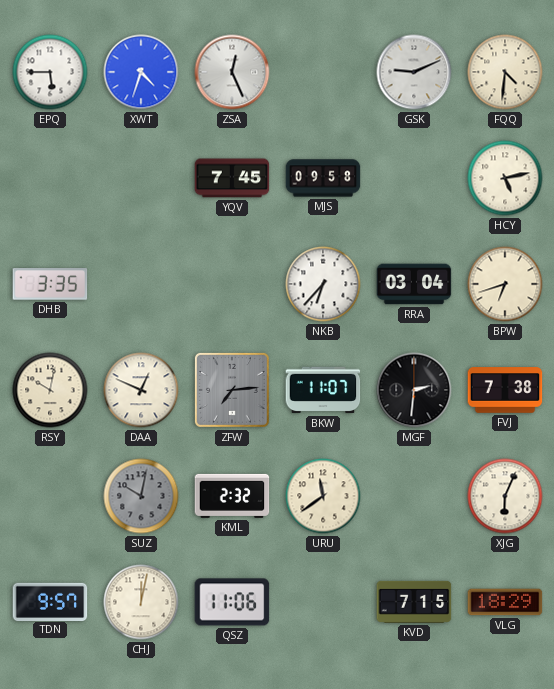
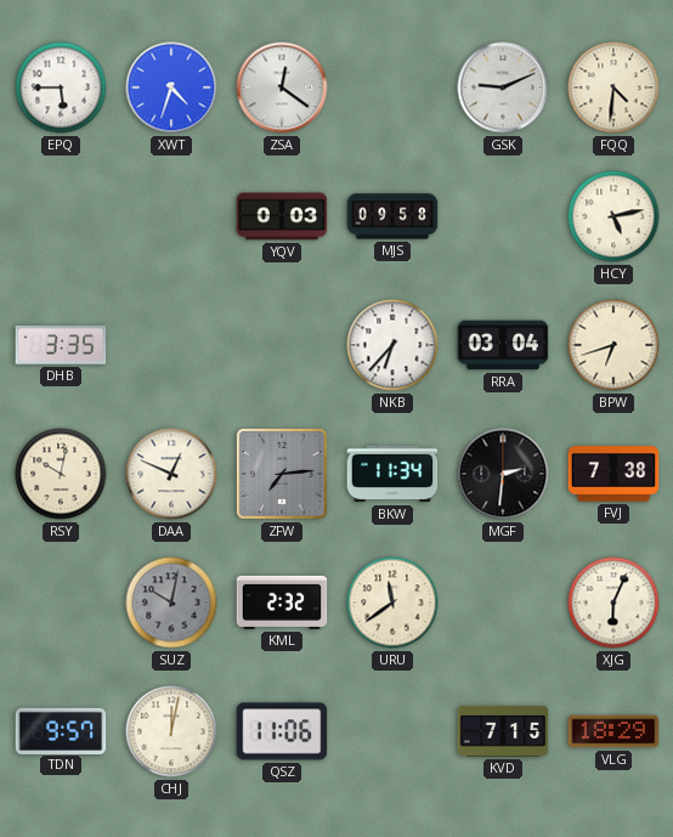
ZSA: 12:26 -> 12:21
YQV: 7:45 -> 0:03
BKW: 11:07 -> 11:34
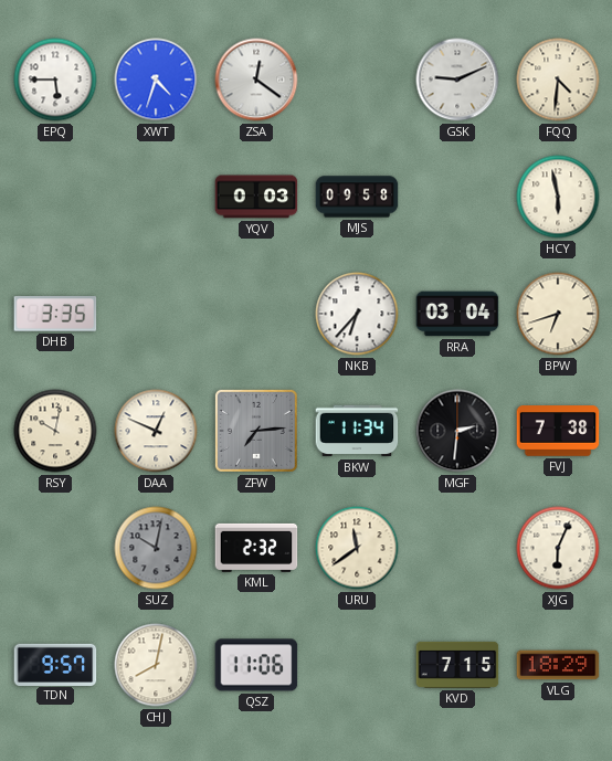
HCY: 5:13 -> 5:58
CHJ: 12:02 -> 8:02
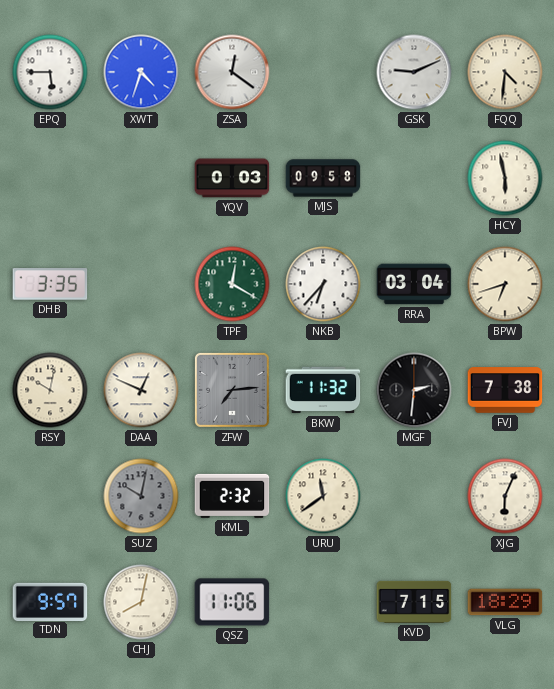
TPF: none -> 12:20
BKW: 11:34 -> 11:32
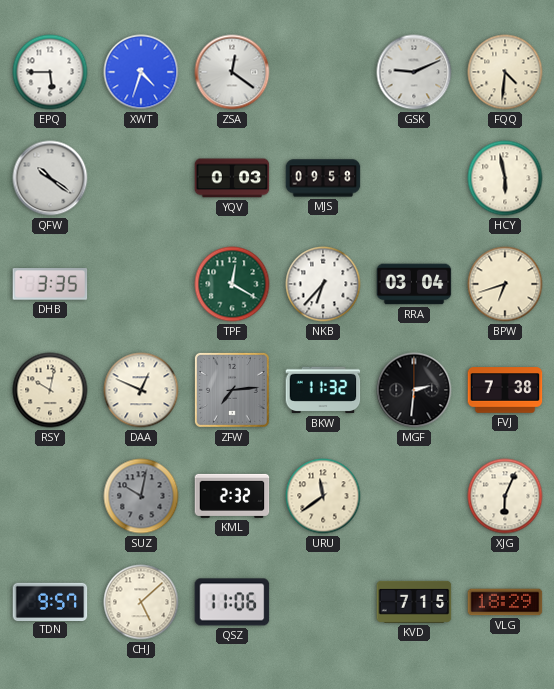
QFW: none -> 10:21
CHJ: 8:02 -> 5:08
